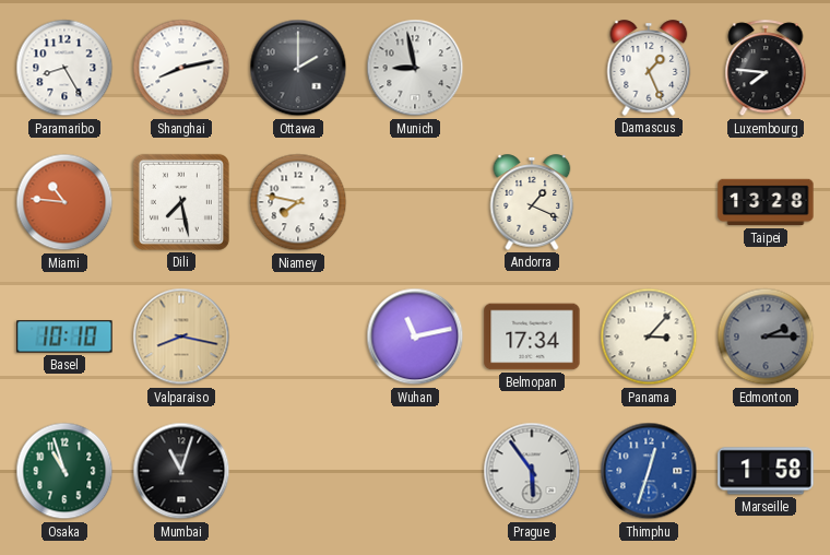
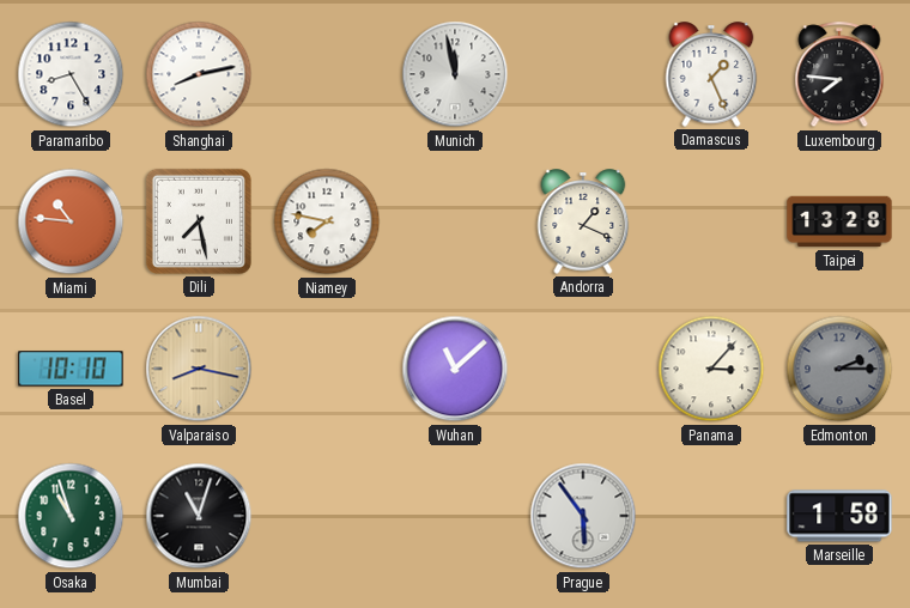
Ottawa: 2:00 -> none
Munich: 8:58 -> 11:58
Wuhan: 11:13 -> 11:08
Belmopan: 17:34 -> none
Thimphu: 12:33 -> none
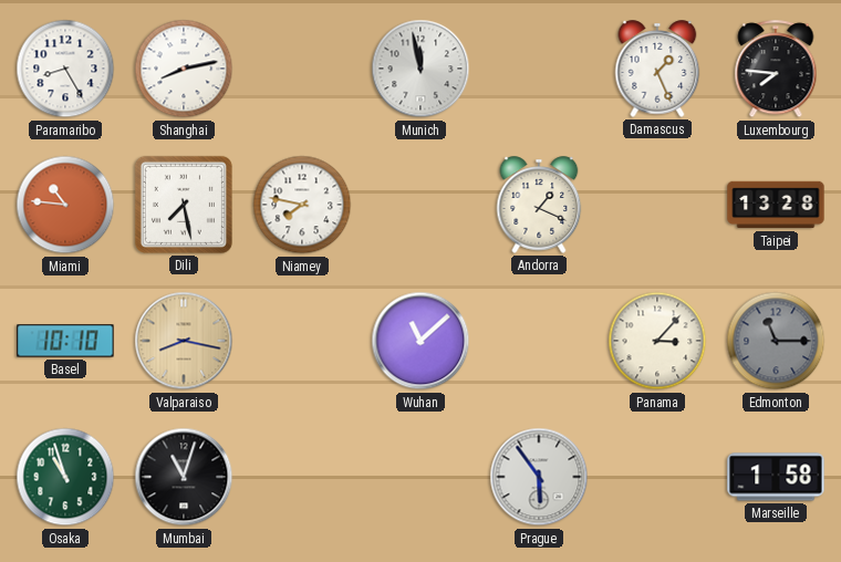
Edmonton: 2:15 -> 11:15
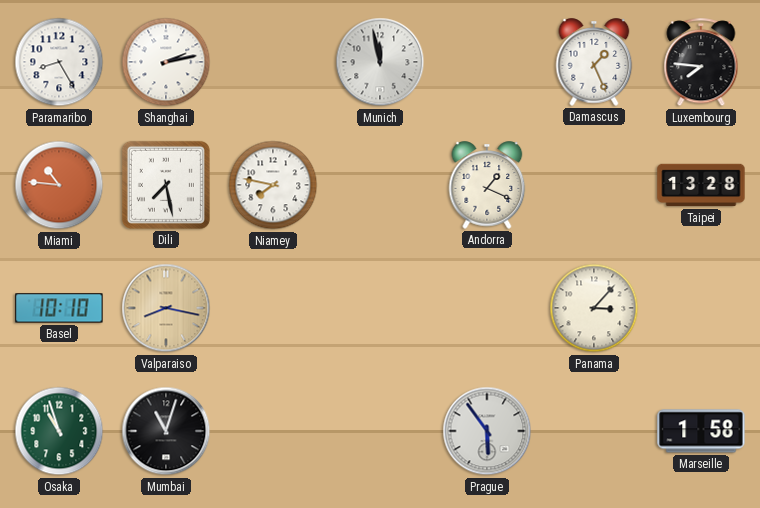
Shanghai: 8:13 -> 2:13
Wuhan: 11:08 -> none
Edmonton: 11:15 -> none
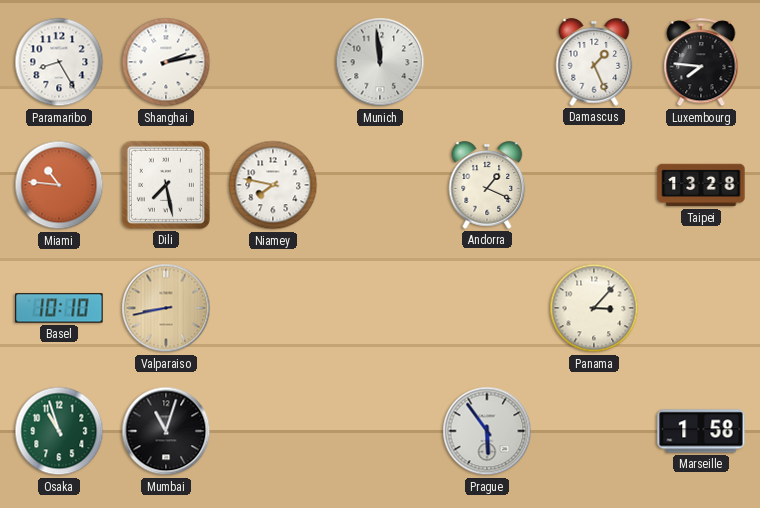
Munich: 11:58 -> 11:59
Valparaiso: 8:17 -> 8:43
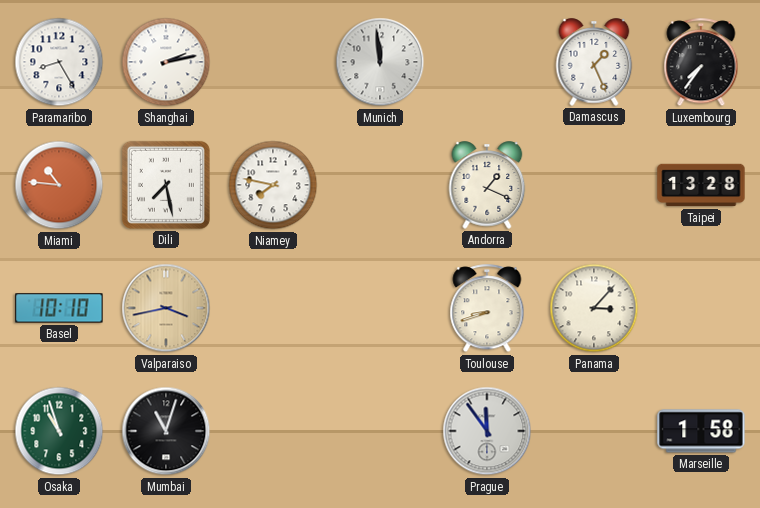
Luxembourg: 7:46 -> 7:36
Valparaiso: 8:43 -> 3:43
Toulouse: none -> 8:42
Prague: 5:54 -> 11:54
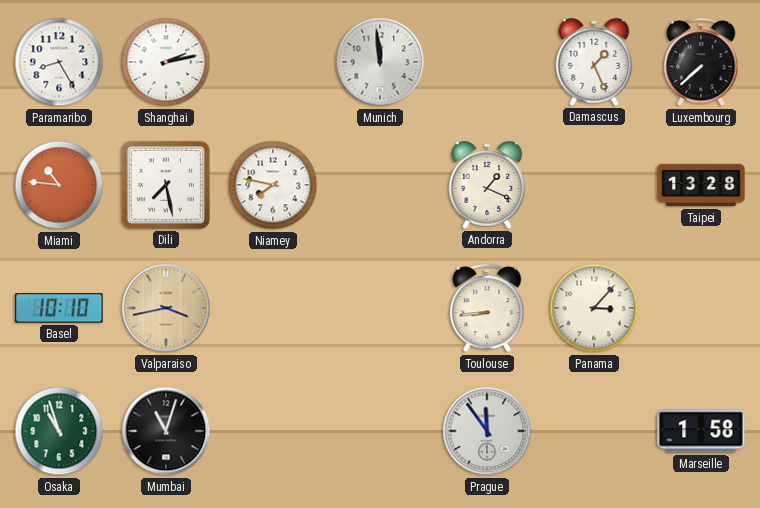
Luxembourg: 7:36 -> 7:38
Toulouse: 8:42 -> 8:44
